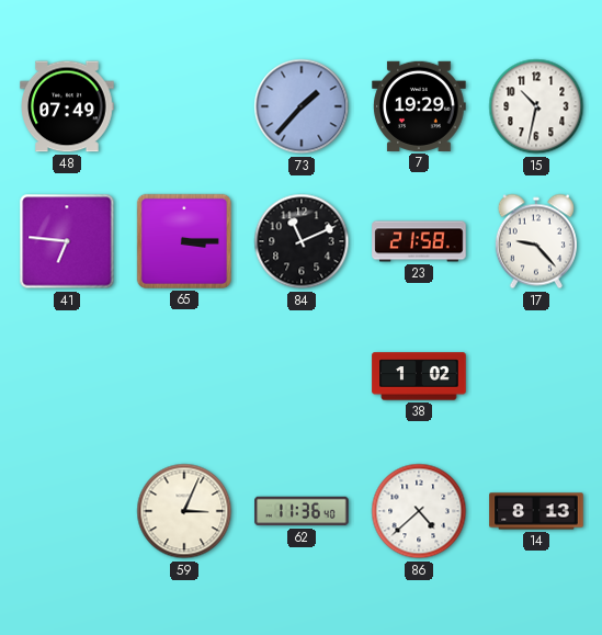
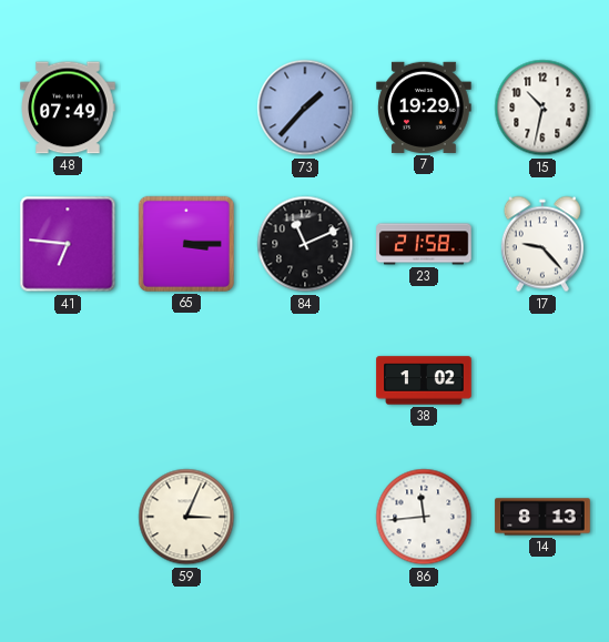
62: 11:36 -> none
86: 4:38 -> 11:44
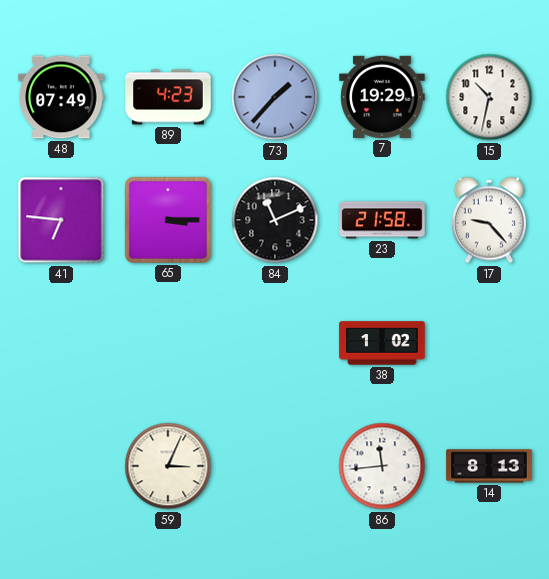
89: none -> 4:23
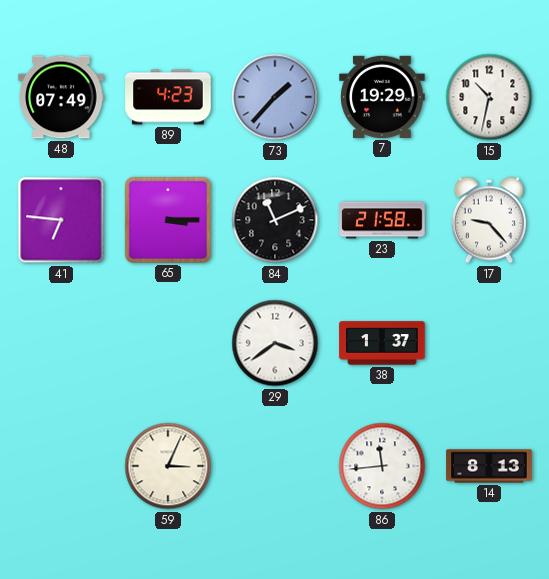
29: none -> 3:39
38: 1:02 -> 1:37
